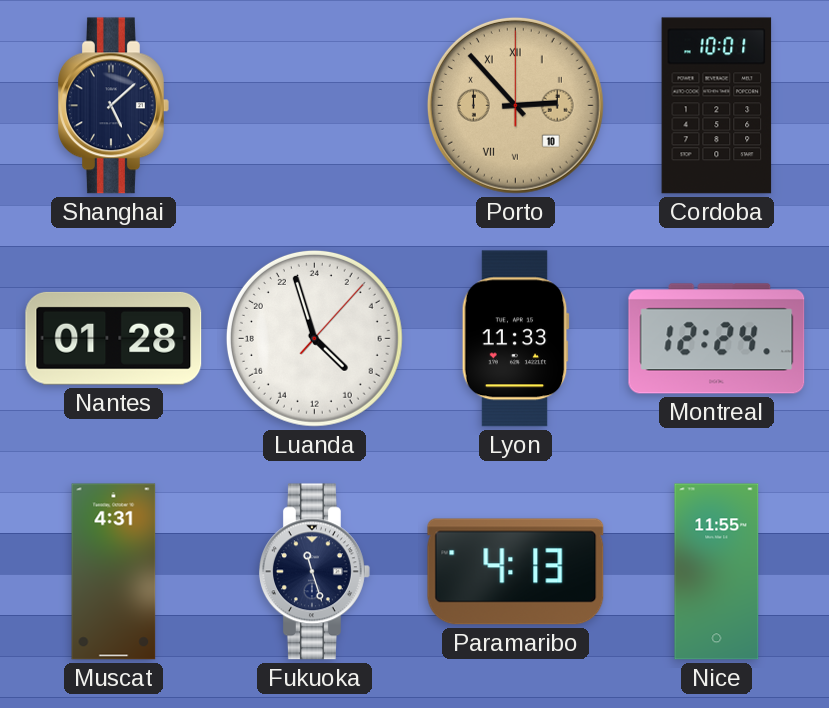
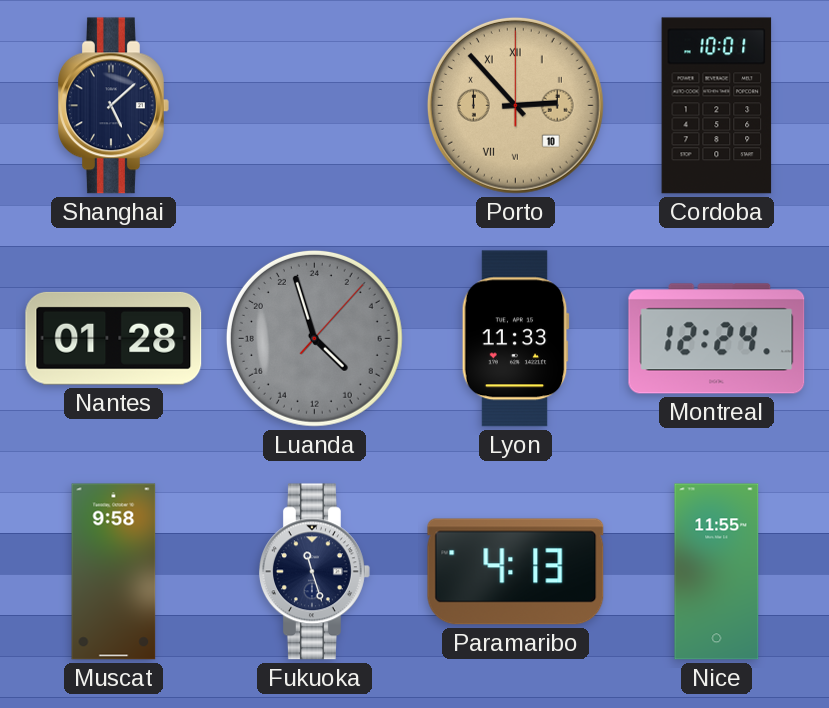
Luanda dial: white -> grey
Muscat: 4:31 -> 9:58
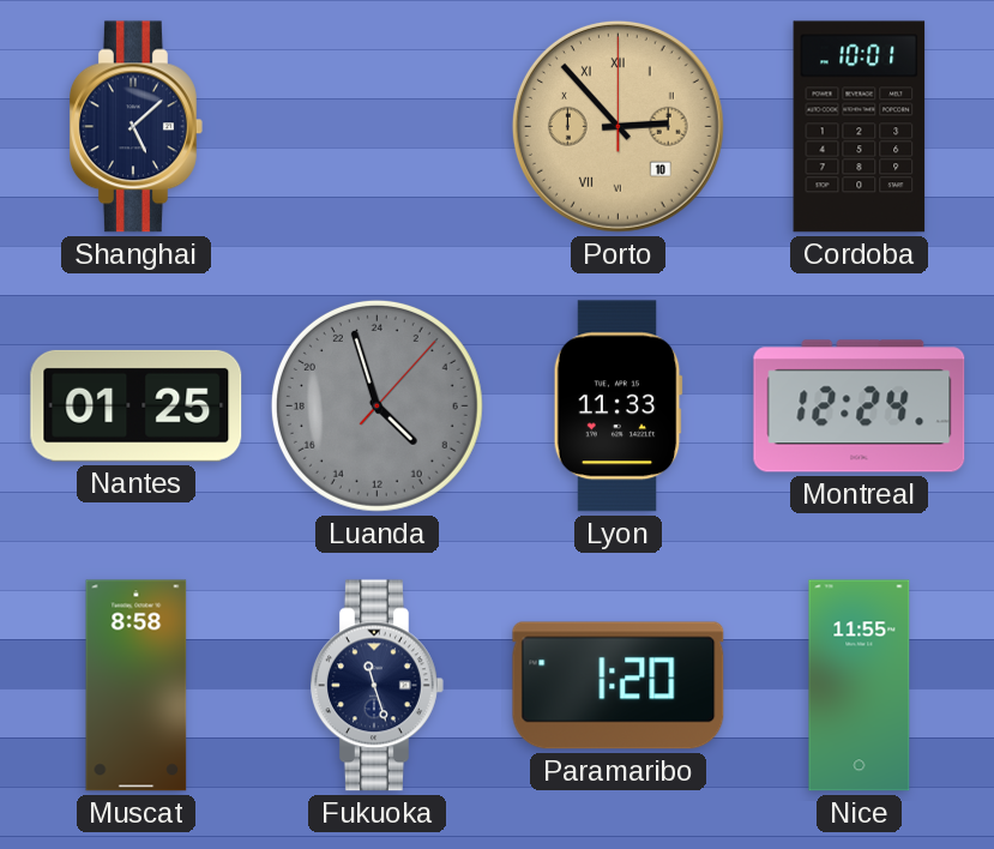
Nantes: 01:28 -> 01:25
Muscat: 9:58 -> 8:58
Paramaribo: 4:13 -> 1:20
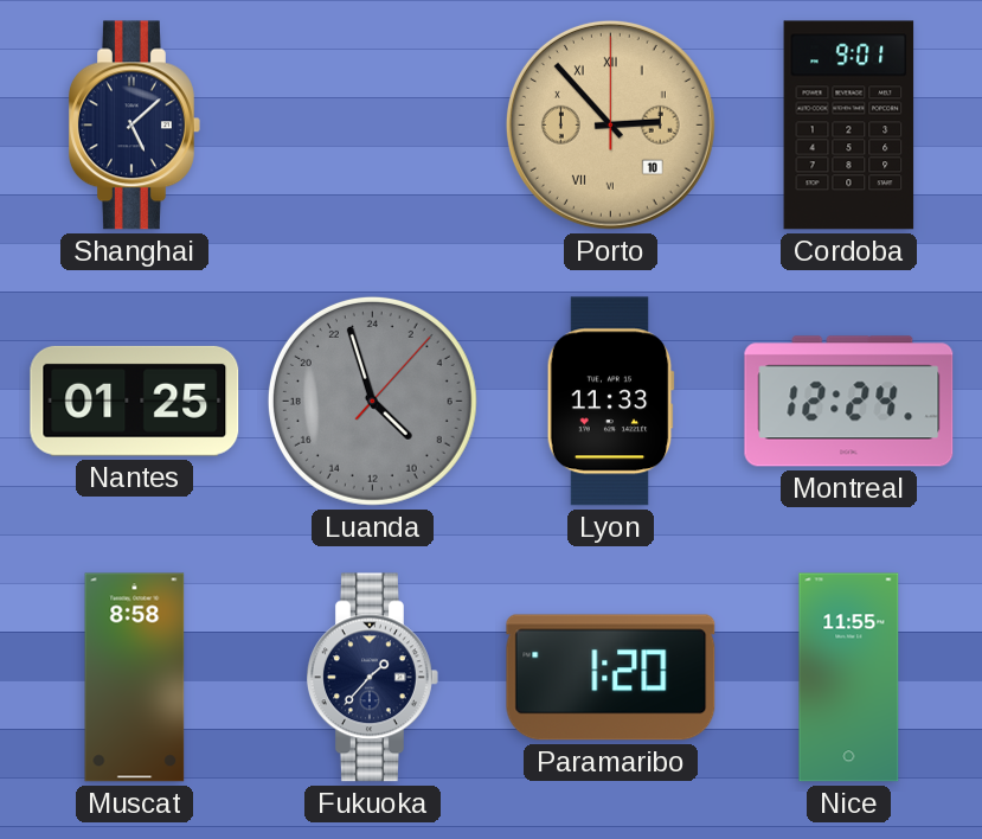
Cordoba: 10:01 -> 9:01
Fukuoka: 11:27 -> 1:37
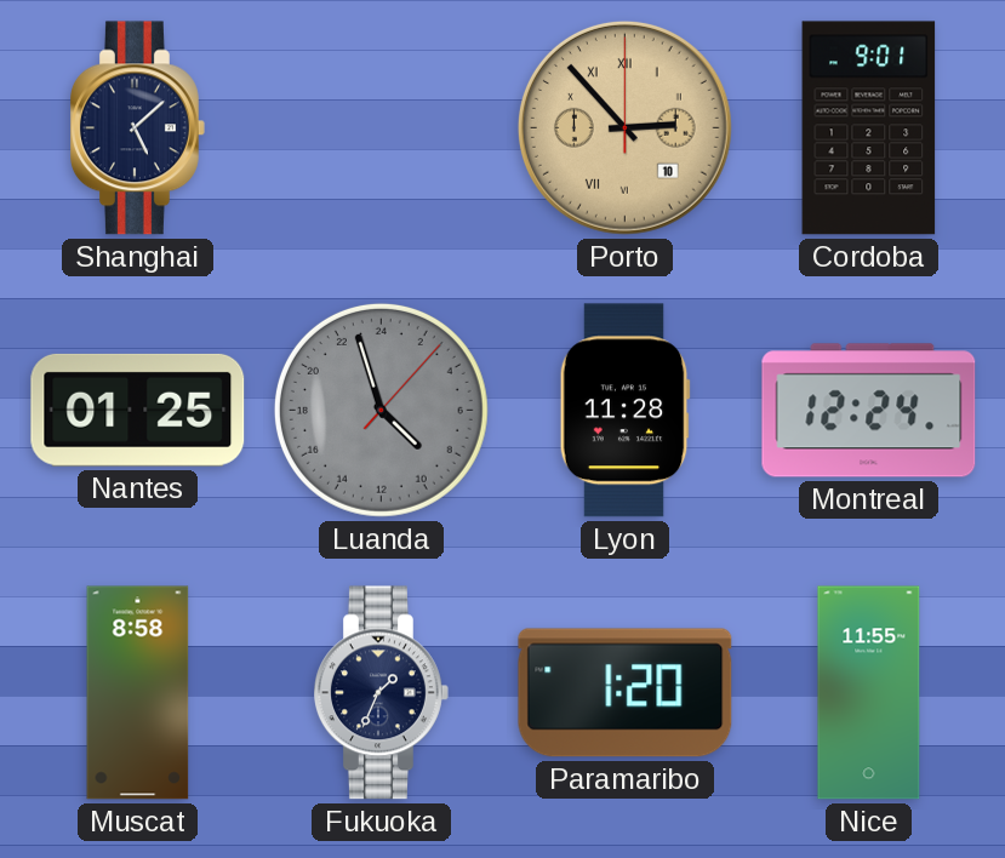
Lyon: 11:33 -> 11:28
Fukuoka: 1:37 -> 1:34
